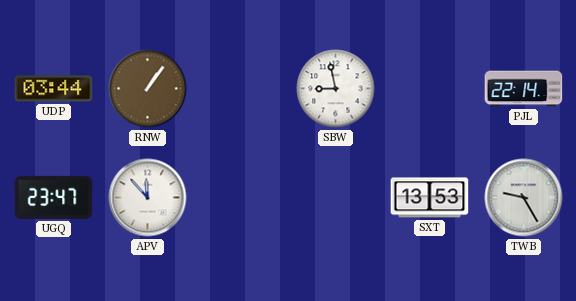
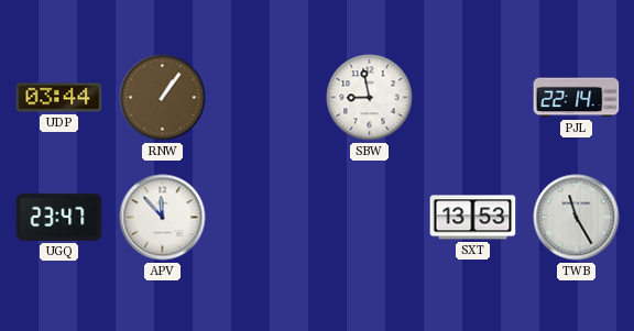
TWB: 9:25 -> 11:25
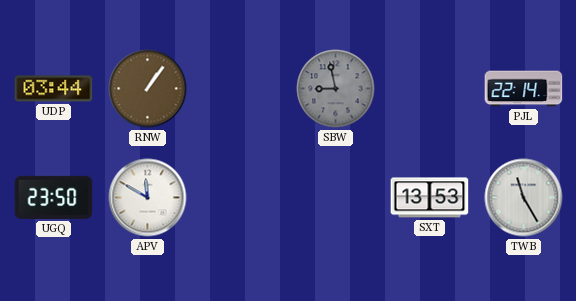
SBW dial: white -> grey
UGQ: 23:47 -> 23:50
APV: 11:53 -> 11:50
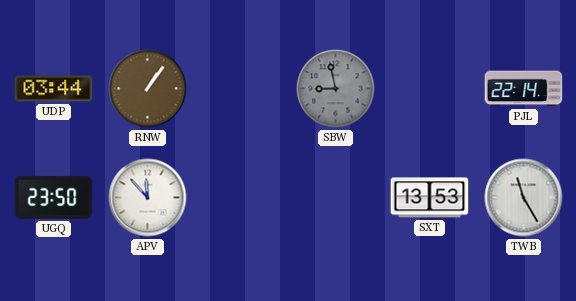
APV: 11:50 -> 11:53
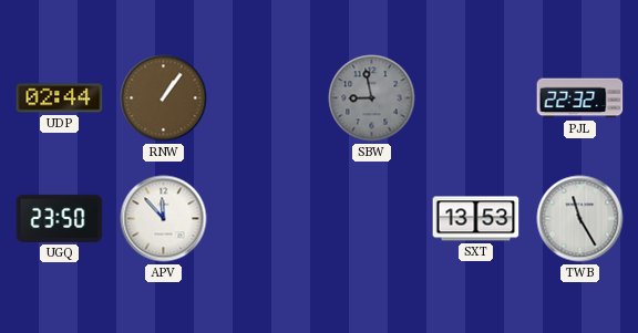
UDP: 03:44 -> 02:44
PJL: 22:14 -> 22:32
